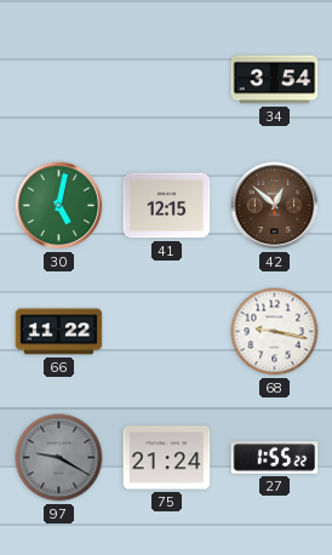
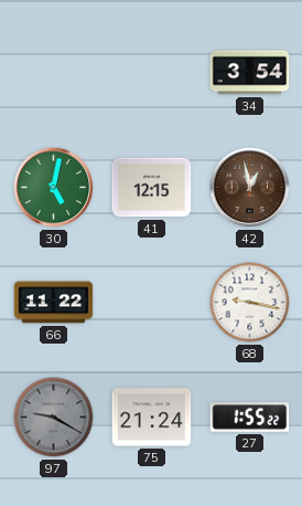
42: 12:52 -> 12:58
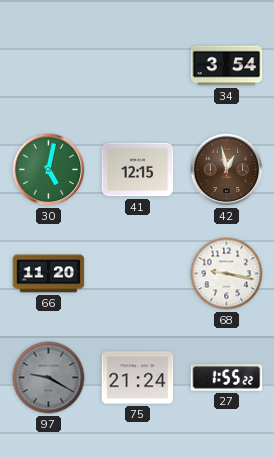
66: 11:22 -> 11:20
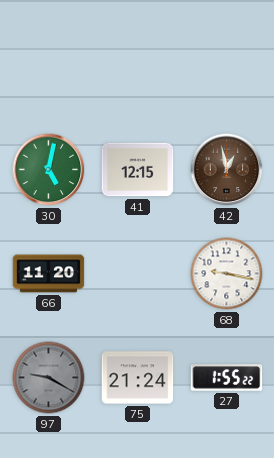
34: 3:54 -> none
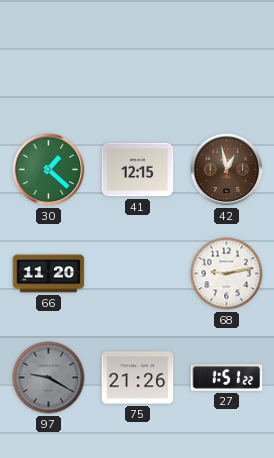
30: 5:02 -> 1:22
68: 9:17 -> 9:13
75: 21:24 -> 21:26
27: 1:55 -> 1:51
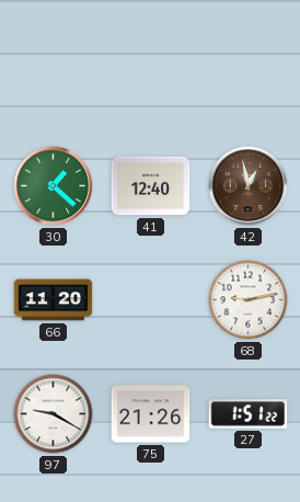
41: 12:15 -> 12:40
97 dial: grey -> white
